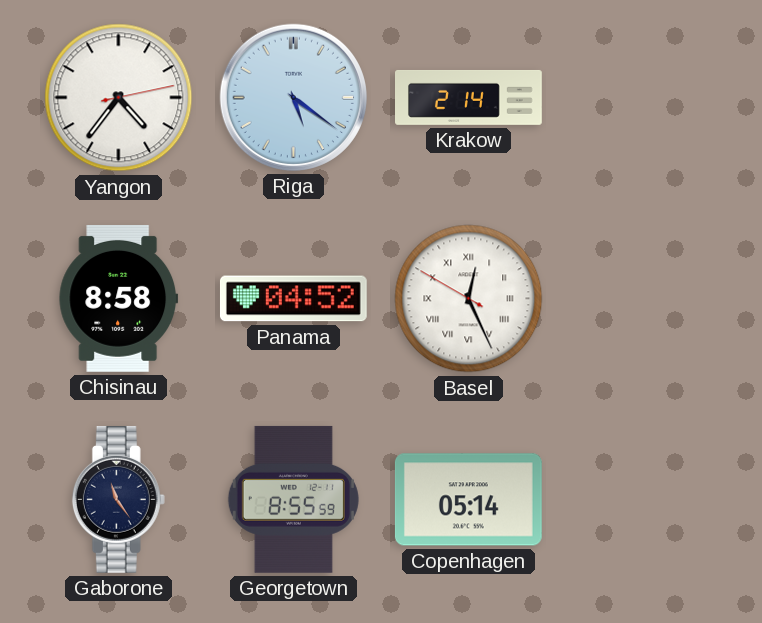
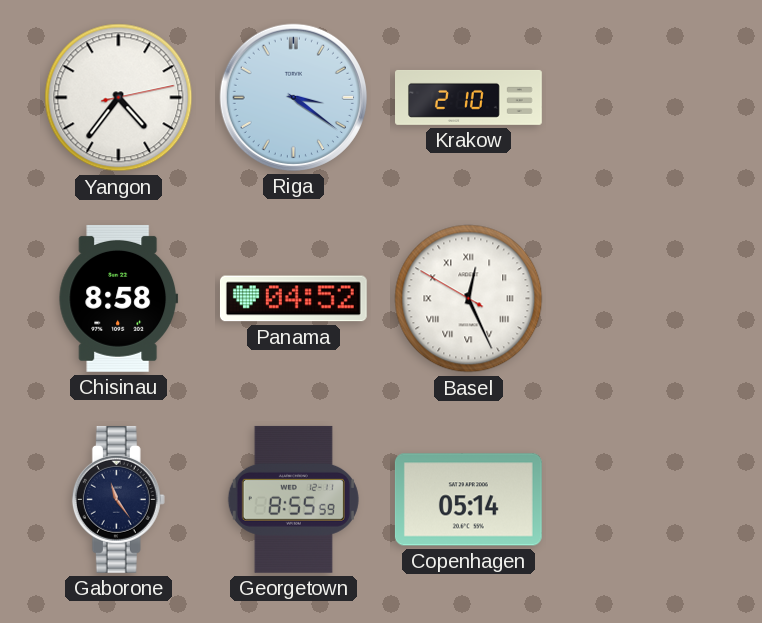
Riga: 5:21 -> 3:21
Krakow: 2:14 -> 2:10
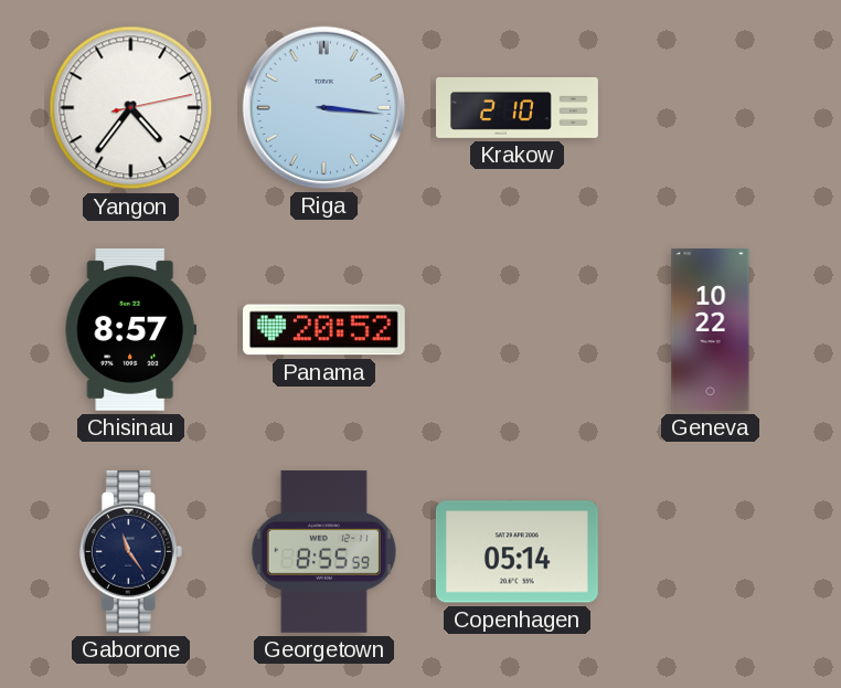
Riga: 3:21 -> 3:16
Chisinau: 8:58 -> 8:57
Panama: 04:52 -> 20:52
Basel: 12:25 -> none
Geneva: none -> 10:22
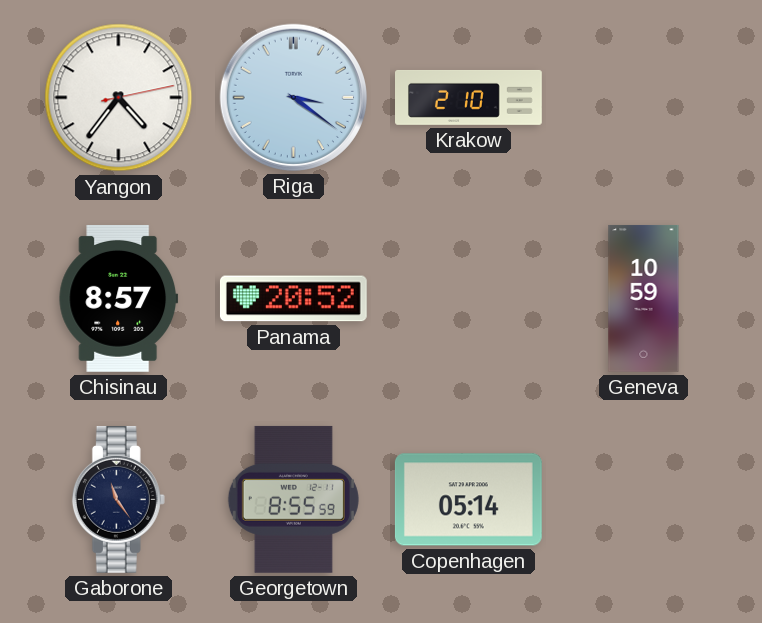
Riga: 3:16 -> 3:21
Geneva: 10:22 -> 10:59
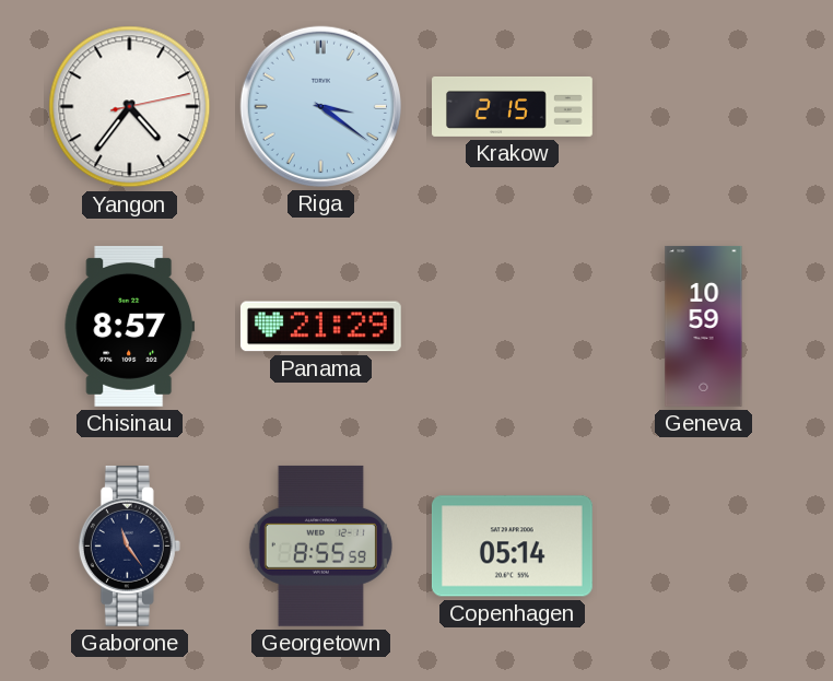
Krakow: 2:10 -> 2:15
Panama: 20:52 -> 21:29
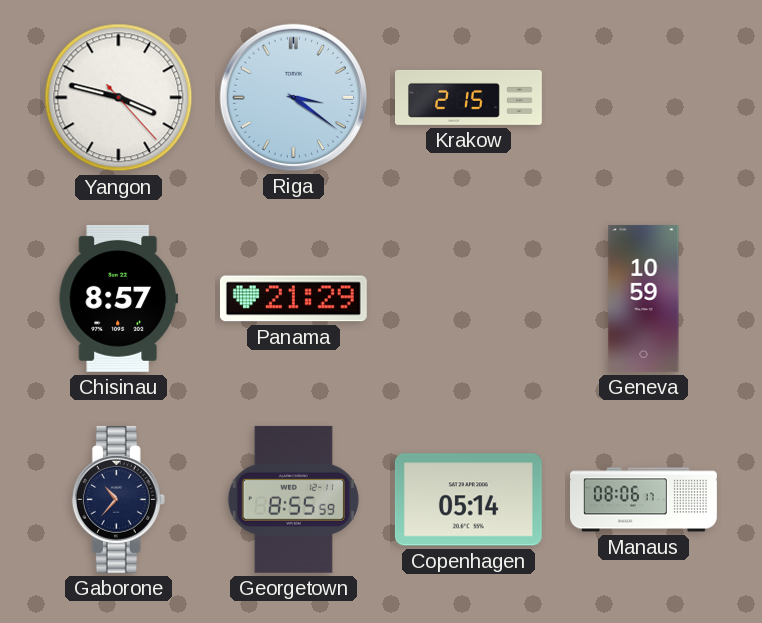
Yangon: 4:36 -> 3:47
Gaborone: 11:24 -> 10:37
Manaus: none -> 08:06
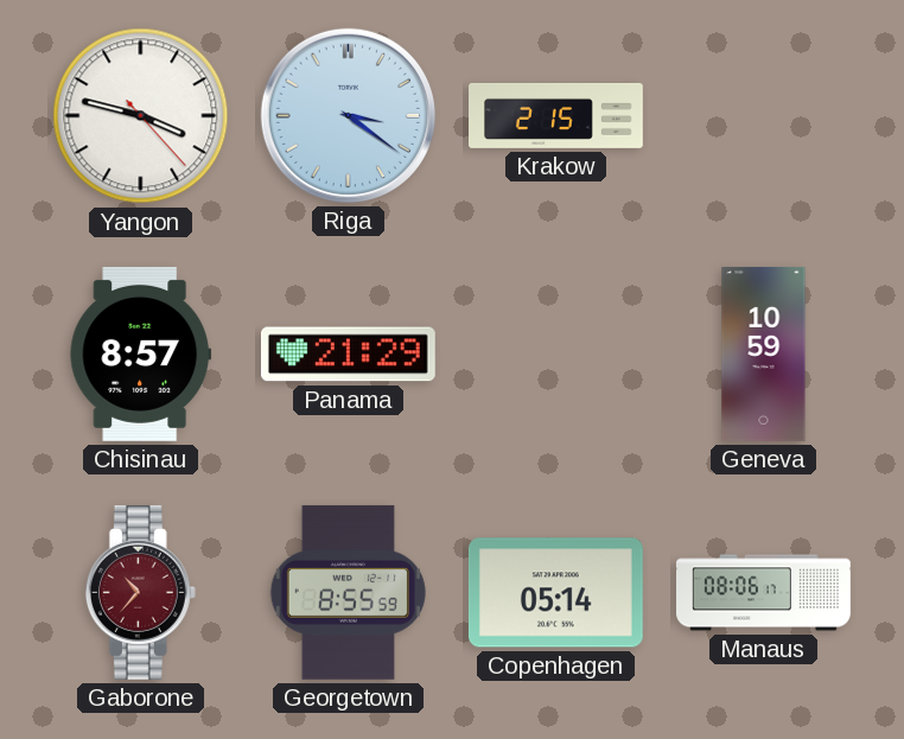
Gaborone dial: navy -> burgundy
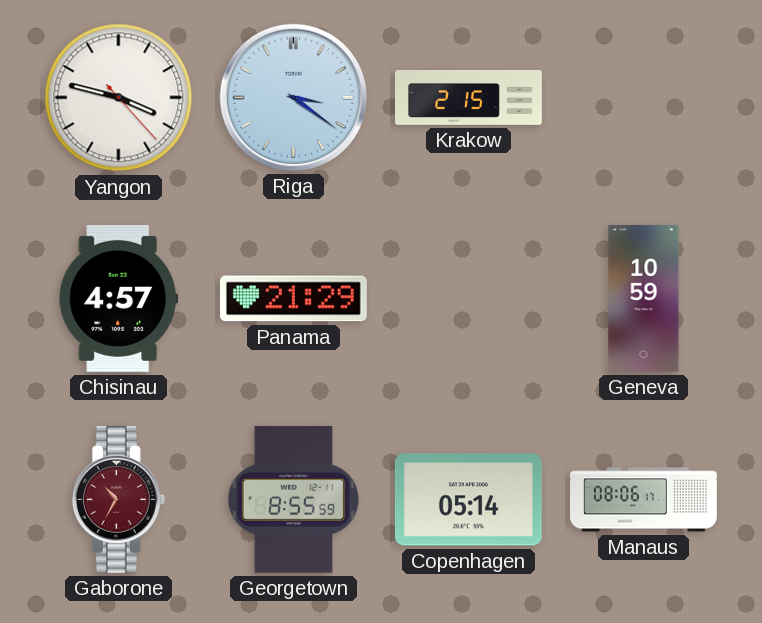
Chisinau: 8:57 -> 4:57
Gaborone: 10:37 -> 10:35
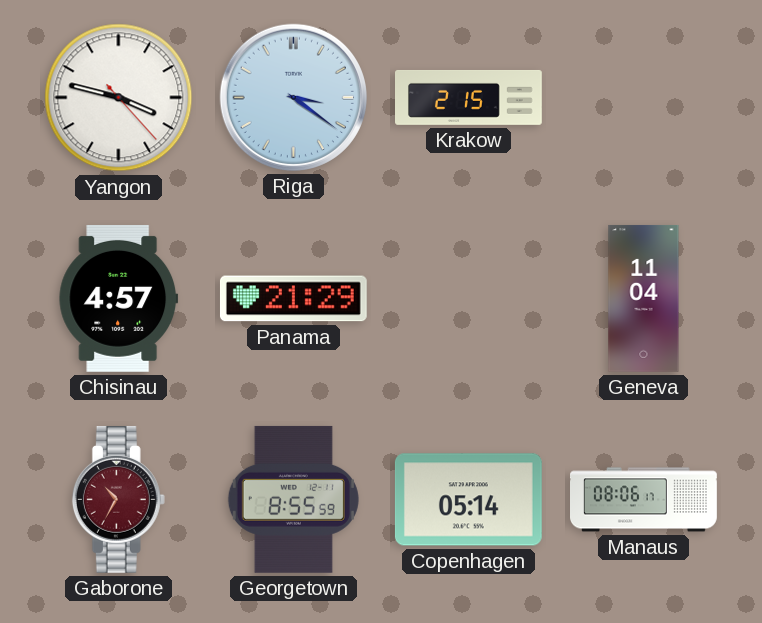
Geneva: 10:59 -> 11:04
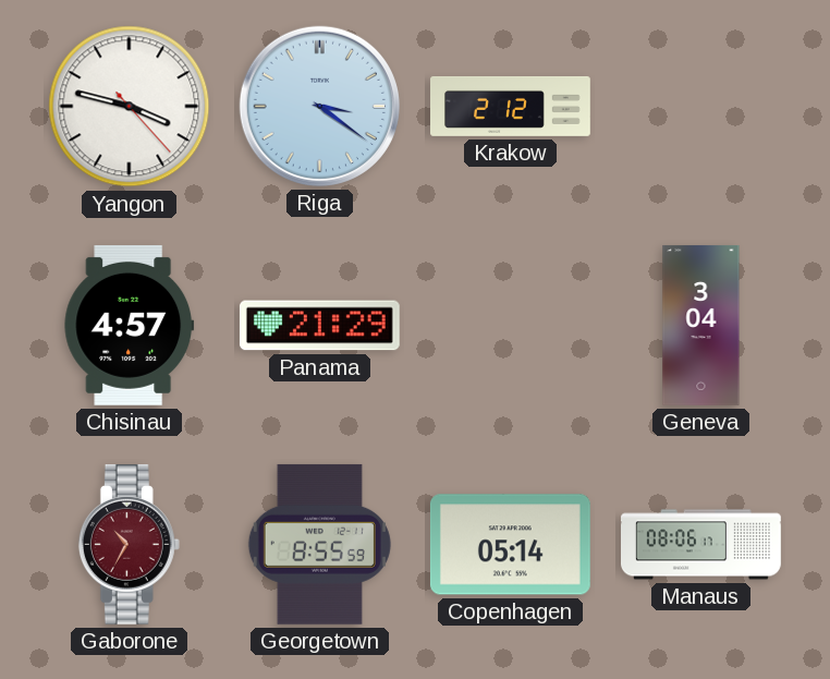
Krakow: 2:15 -> 2:12
Geneva: 11:04 -> 3:04
